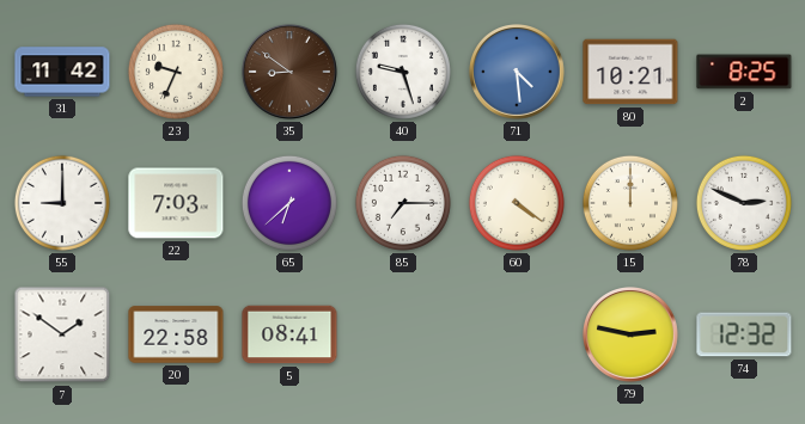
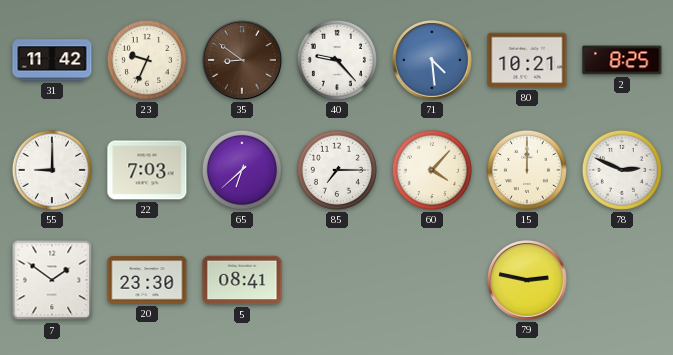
40: 9:27 -> 9:23
60: 4:21 -> 4:07
20: 22:58 -> 23:30
74: 12:32 -> none
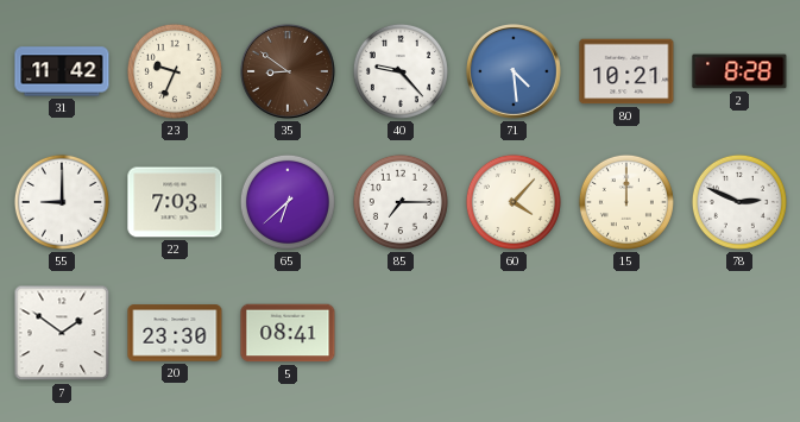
2: 8:25 -> 8:28
79: 2:47 -> none
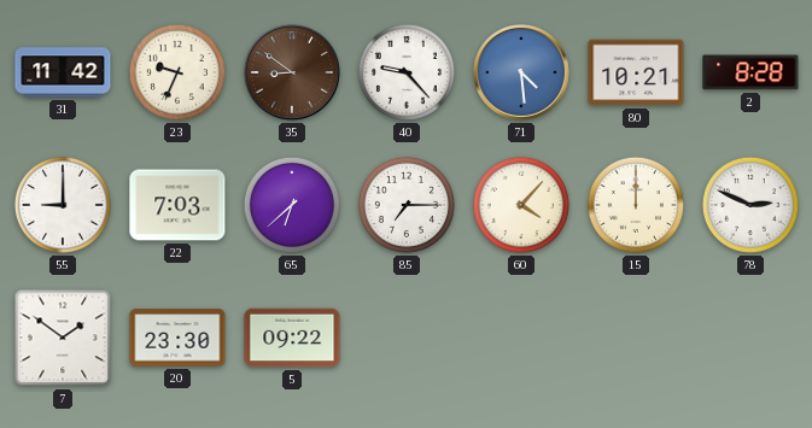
5: 08:41 -> 09:22
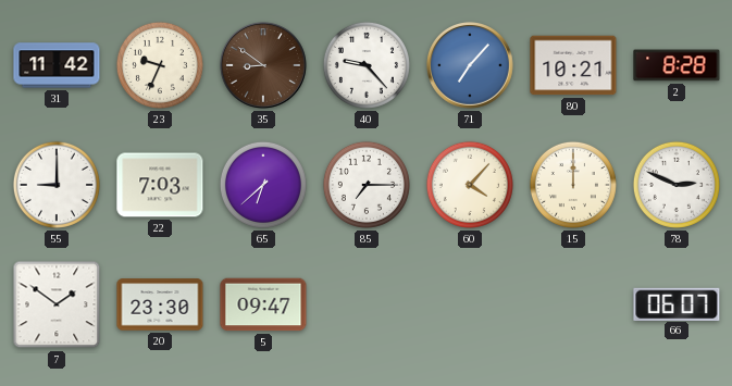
71: 4:29 -> 7:07
5: 09:22 -> 09:47
66: none -> 06:07
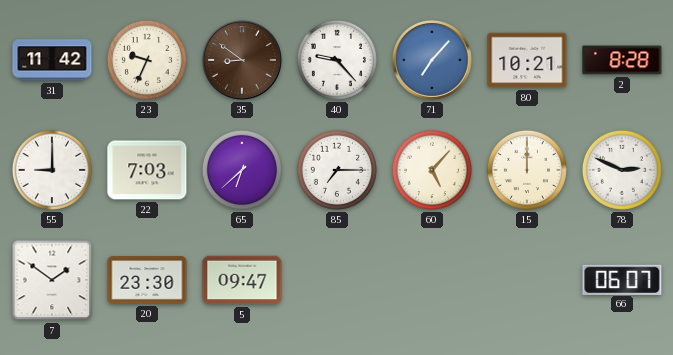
60: 4:07 -> 5:07
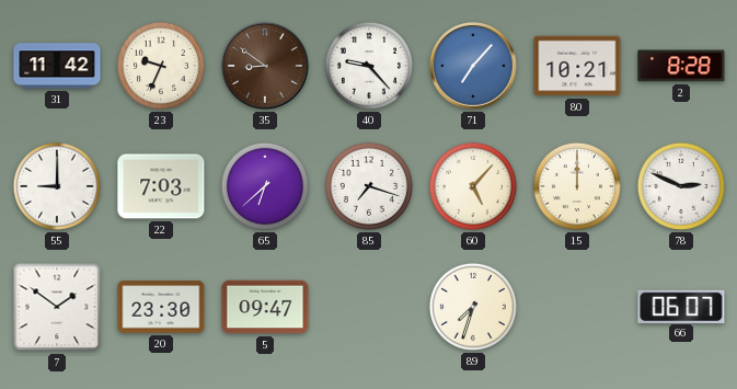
85: 7:15 -> 7:18
89: none -> 7:33
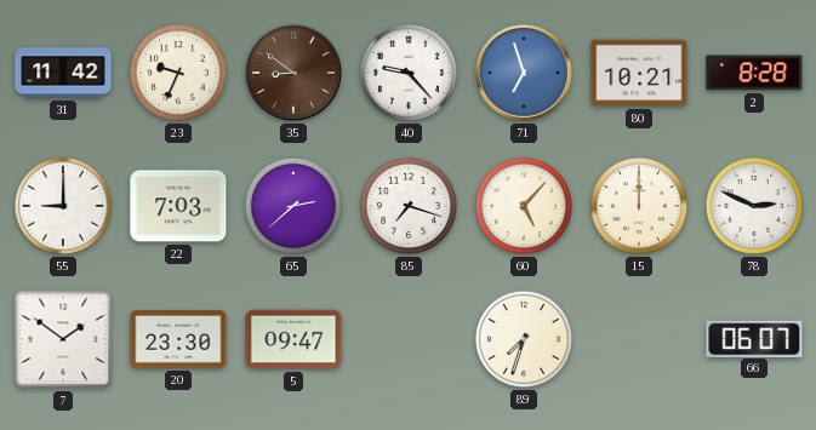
71: 7:07 -> 6:57
65: 6:38 -> 2:38
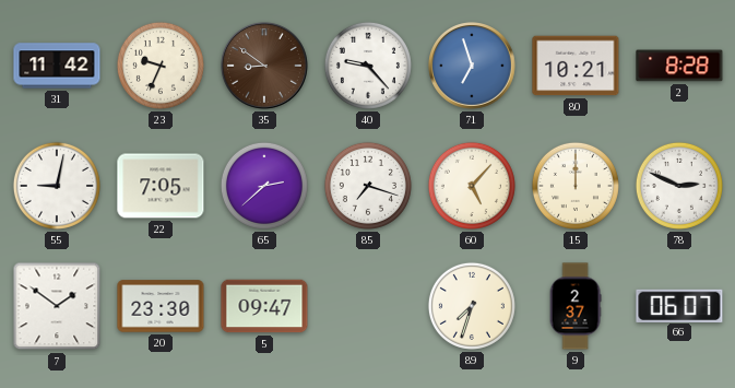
55: 9:00 -> 9:02
22: 7:03 -> 7:05
9: none -> 2:37
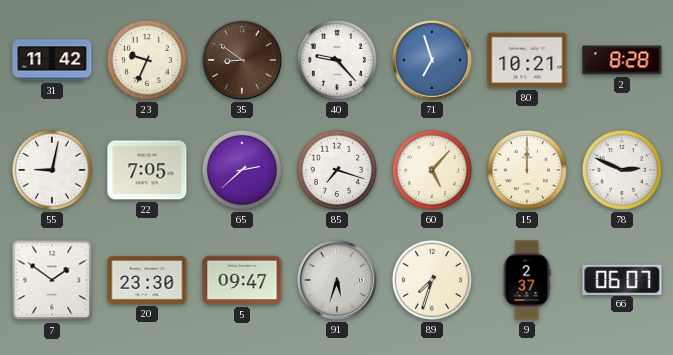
91: none -> 5:33
